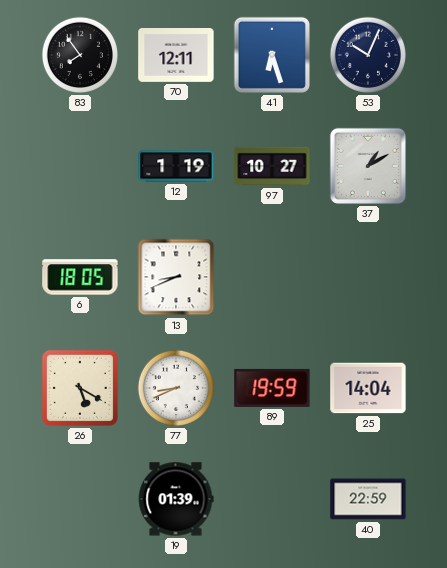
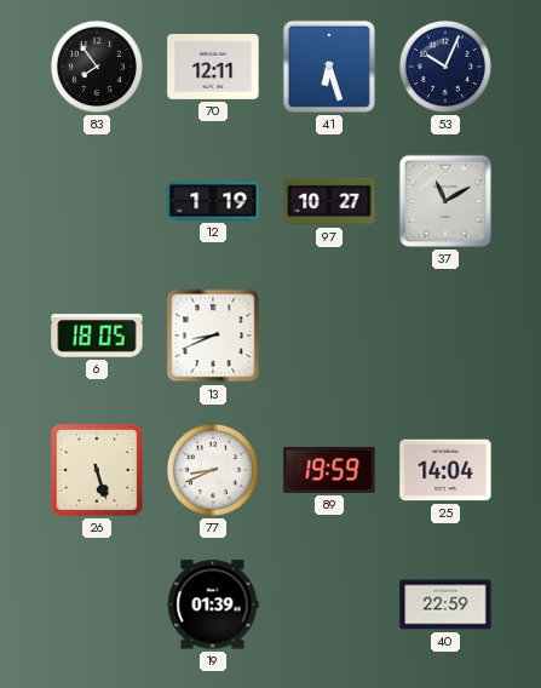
37: 1:10 -> 11:10
26: 5:20 -> 5:27
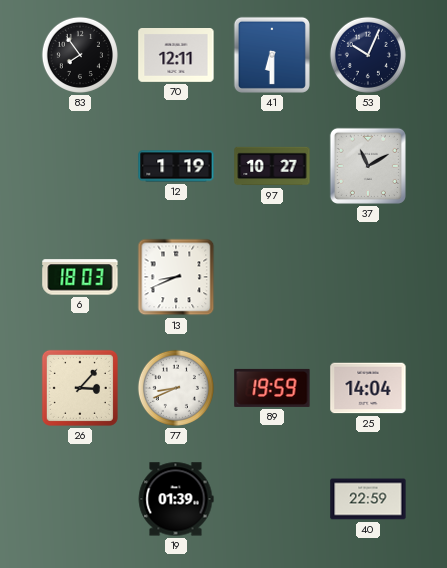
41: 6:27 -> 6:30
6: 18:05 -> 18:03
26: 5:27 -> 3:07
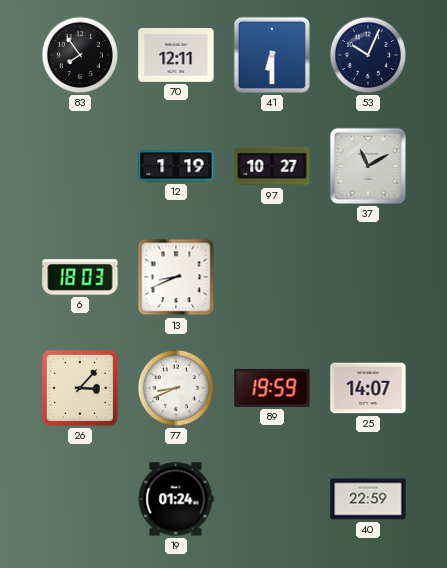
25: 14:04 -> 14:07
19: 01:39 -> 01:24
